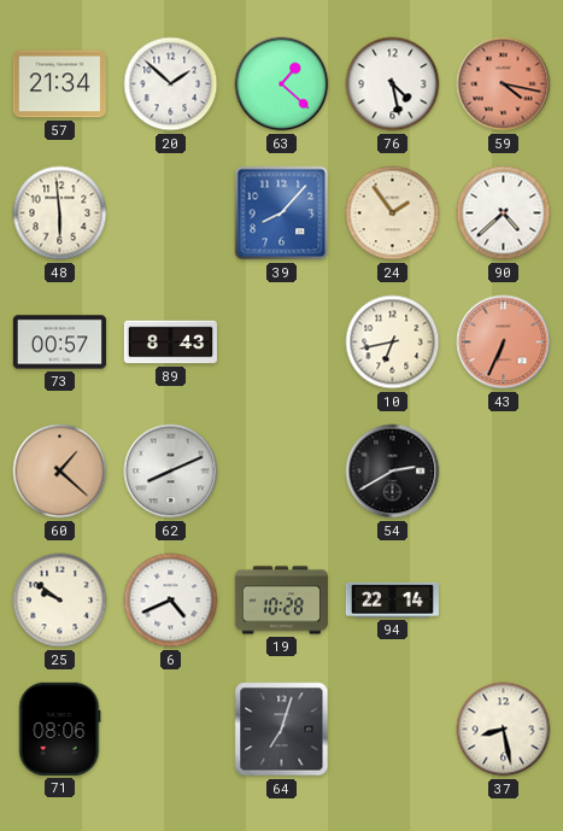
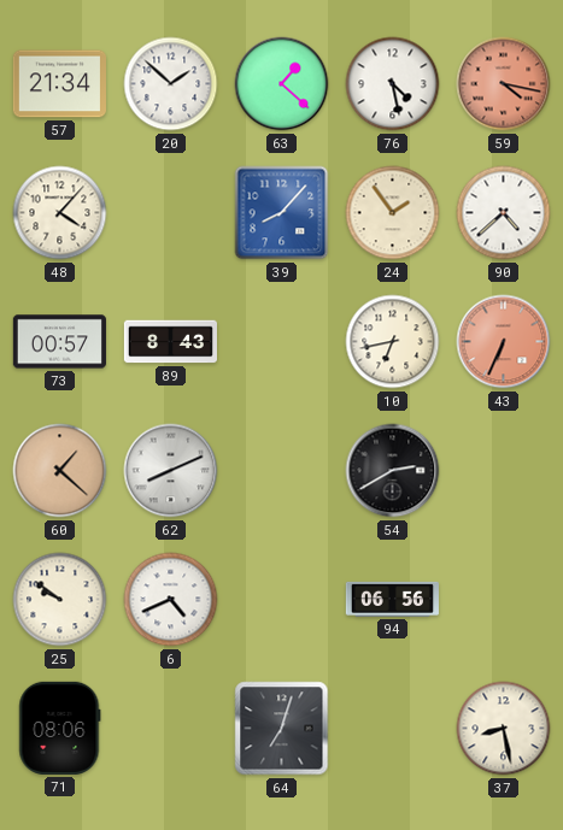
48: 5:59 -> 4:07
19: 10:28 -> none
94: 22:14 -> 06:56
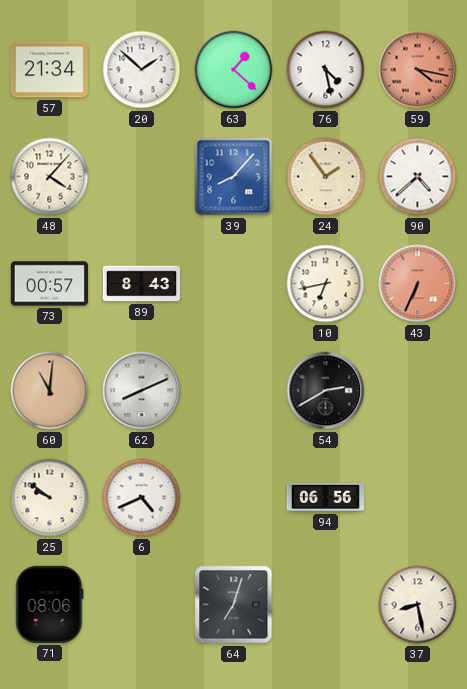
60: 1:22 -> 11:01
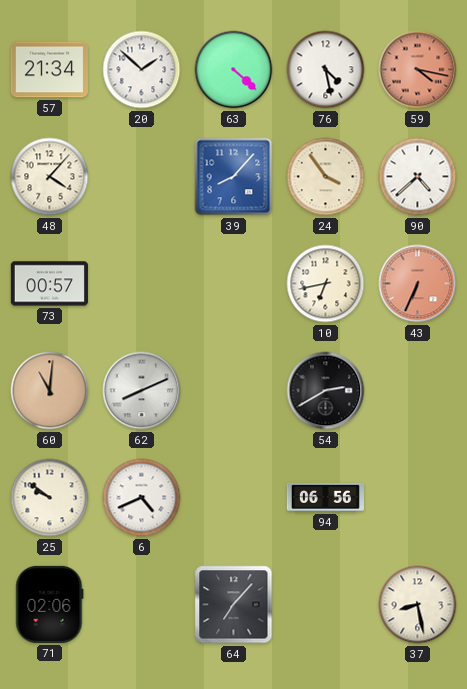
63: 1:22 -> 4:22
24: 1:54 -> 3:54
89: 8:43 -> none
71: 08:06 -> 02:06
64: 7:03 -> 7:07
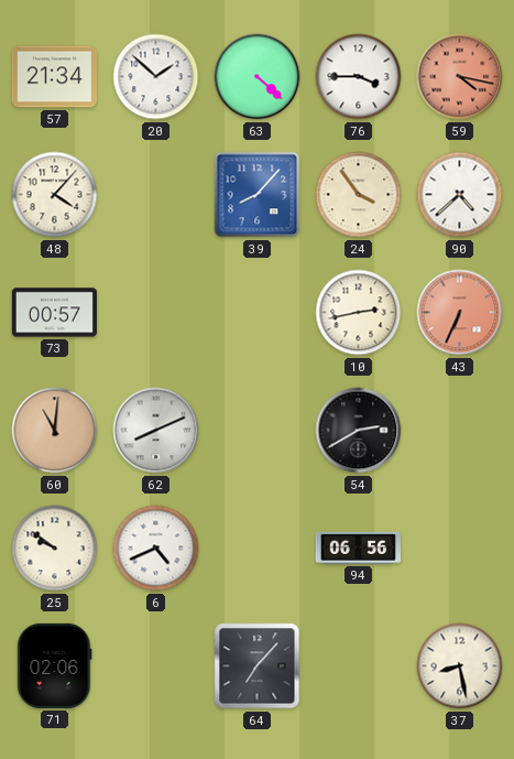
76: 4:28 -> 3:45
10: 6:43 -> 2:43
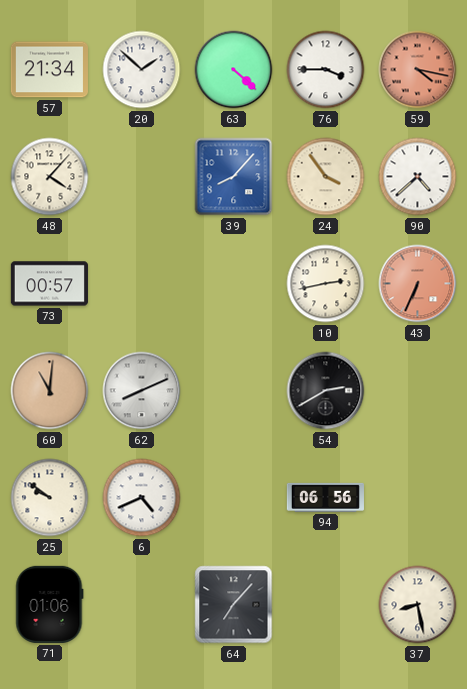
71: 02:06 -> 01:06
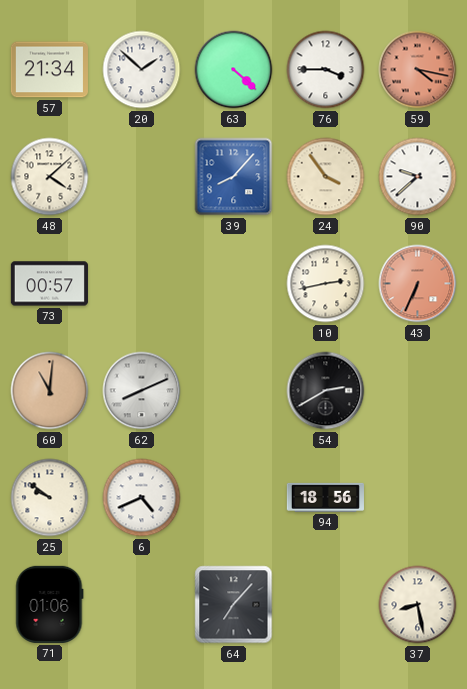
48: 4:07 -> 4:08
90: 4:38 -> 9:38
94: 06:56 -> 18:56
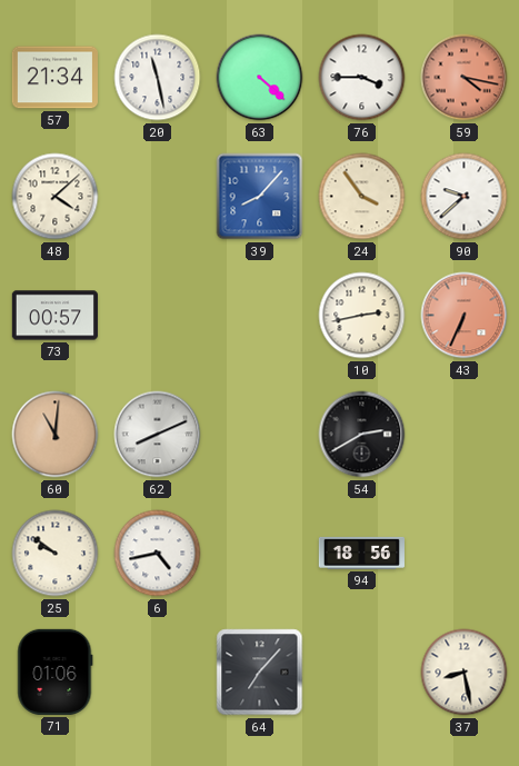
20: 1:52 -> 11:28
6: 4:41 -> 4:43
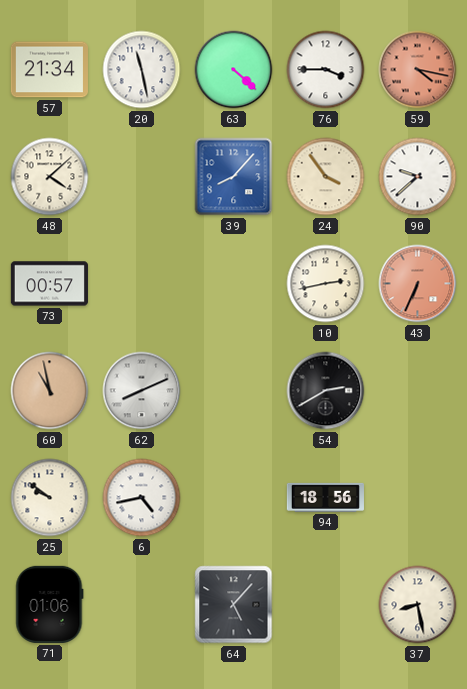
60: 11:01 -> 10:58
64: 7:07 -> 5:07
